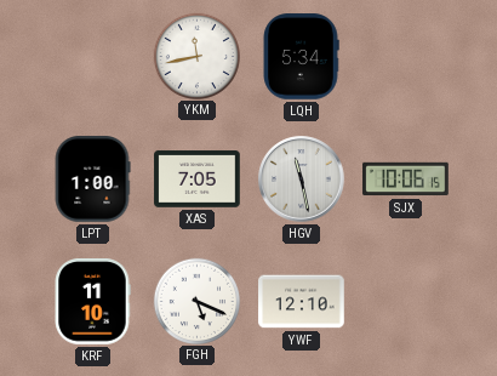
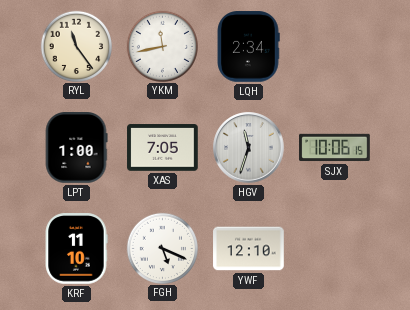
RYL: none -> 11:24
LQH: 5:34 -> 2:34
HGV: 11:28 -> 11:33
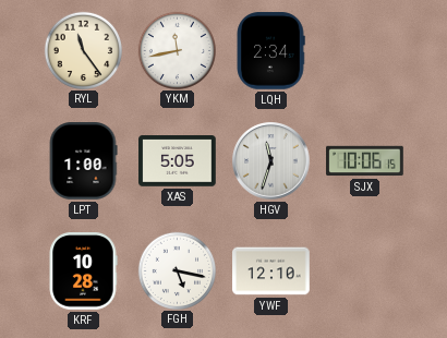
XAS: 7:05 -> 5:05
KRF: 11:10 -> 10:28
FGH: 5:19 -> 5:17
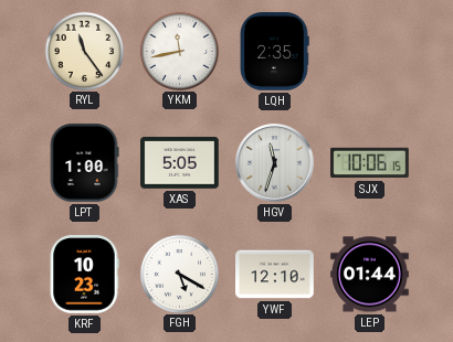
LQH: 2:34 -> 2:35
KRF: 10:28 -> 10:23
FGH: 5:17 -> 5:20
LEP: none -> 01:44
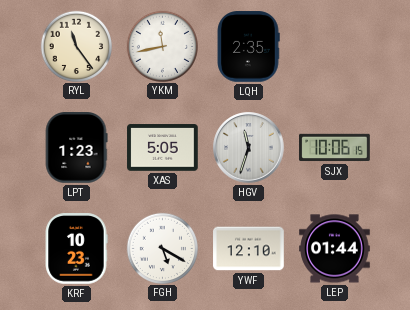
LPT: 1:00 -> 1:23
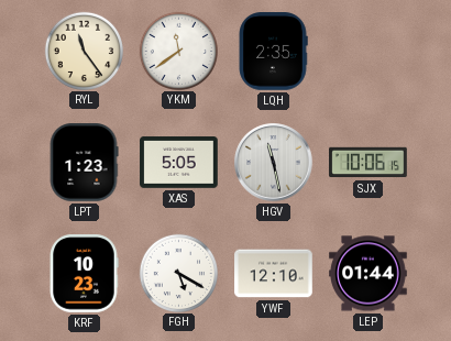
YKM: 11:43 -> 11:39
HGV: 11:33 -> 11:28
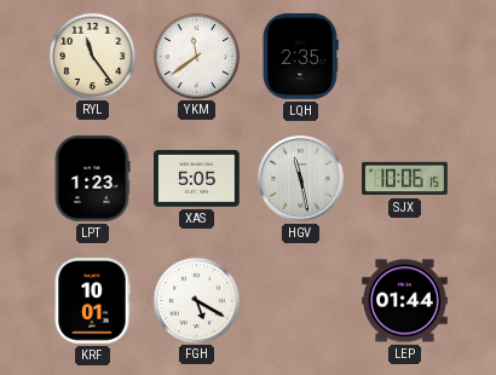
KRF: 10:23 -> 10:01
YWF: 12:10 -> none
